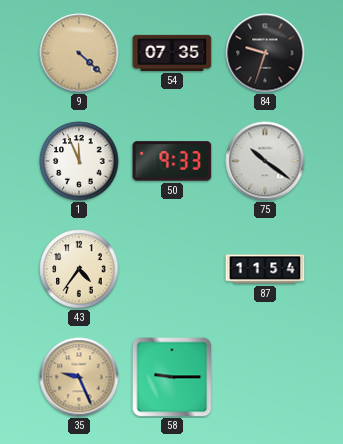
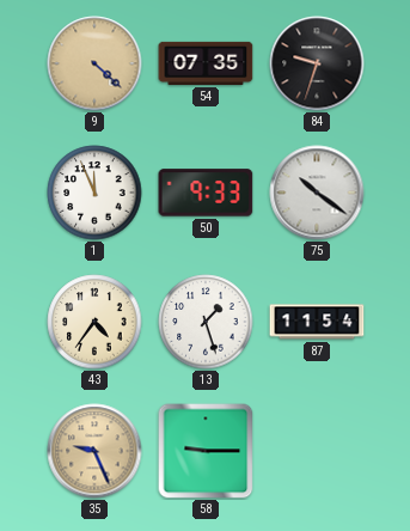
13: none -> 1:27
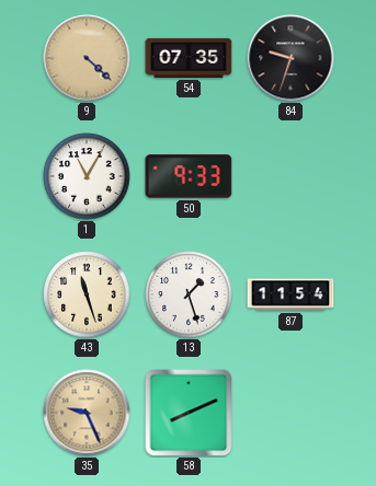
1: 11:56 -> 11:05
75: 10:21 -> none
43: 4:36 -> 11:27
58: 9:15 -> 8:11
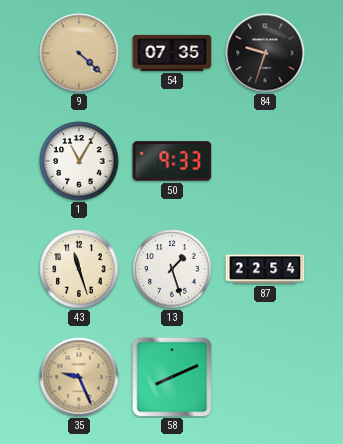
87: 11:54 -> 22:54
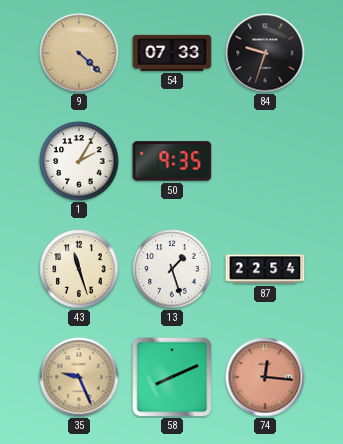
54: 07:35 -> 07:33
1: 11:05 -> 2:05
50: 9:33 -> 9:35
74: none -> 12:16
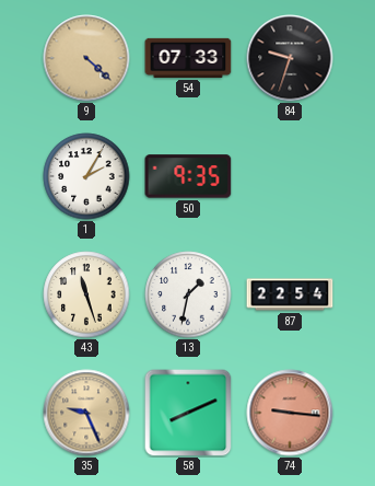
13: 1:27 -> 1:32
74: 12:16 -> 9:16
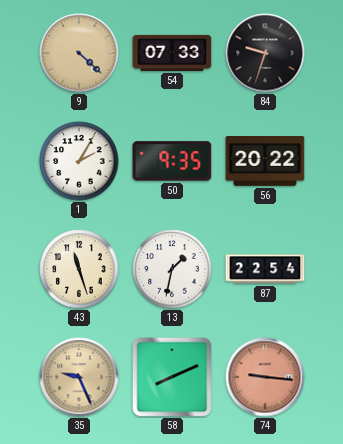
56: none -> 20:22
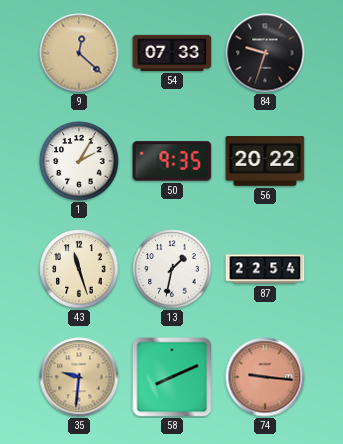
9: 4:22 -> 12:22
35: 9:26 -> 9:31
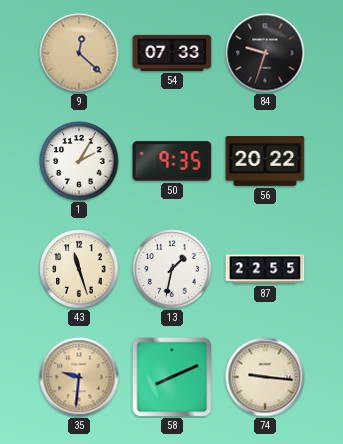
87: 22:54 -> 22:55
74 dial: salmon -> cream
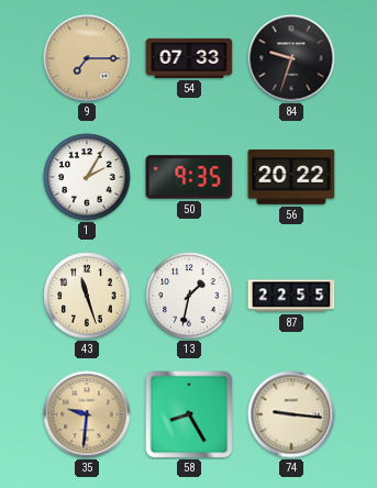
9: 12:22 -> 7:15
58: 8:11 -> 8:25
